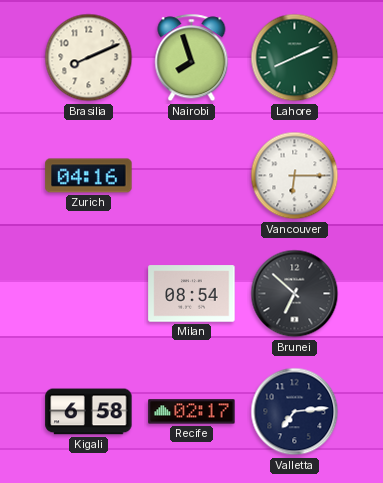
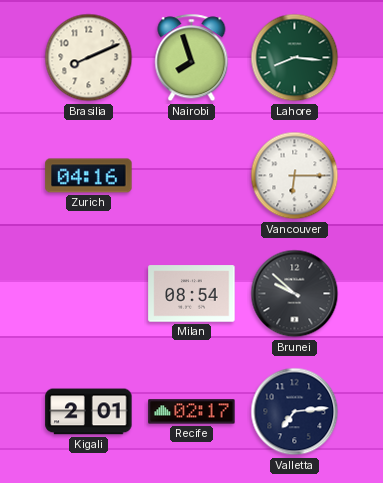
Lahore: 8:11 -> 8:16
Brunei: 6:52 -> 9:52
Kigali: 6:58 -> 2:01
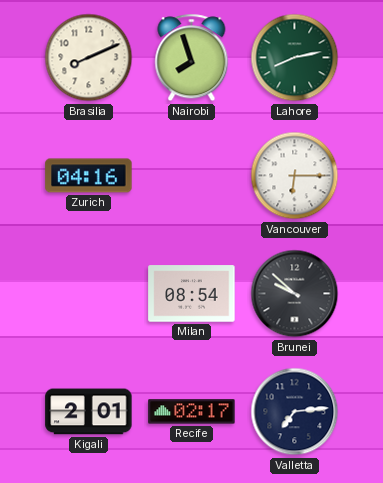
Lahore: 8:16 -> 8:13
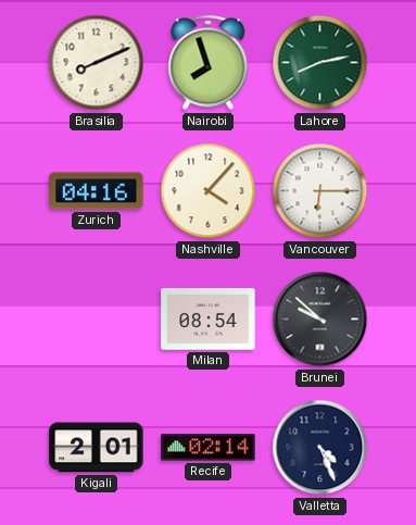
Nashville: none -> 4:07
Recife: 02:17 -> 02:14
Valletta: 7:14 -> 4:26
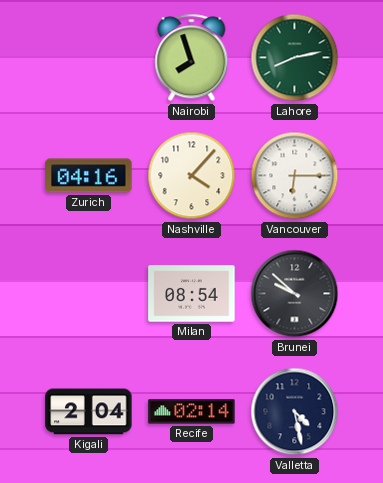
Brasilia: 8:11 -> none
Kigali: 2:01 -> 2:04
Valletta: 4:26 -> 4:28
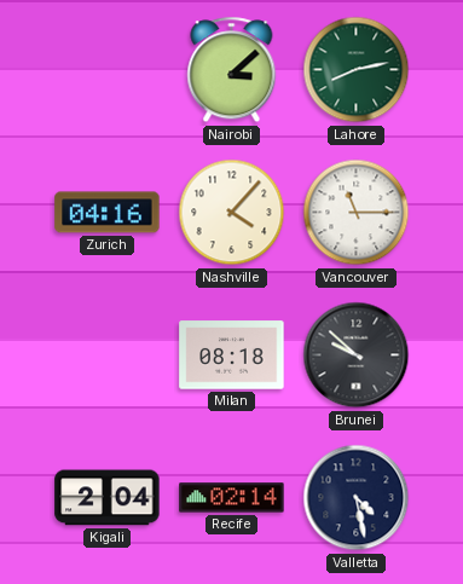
Nairobi: 7:57 -> 3:08
Vancouver: 6:15 -> 11:15
Milan: 08:54 -> 08:18
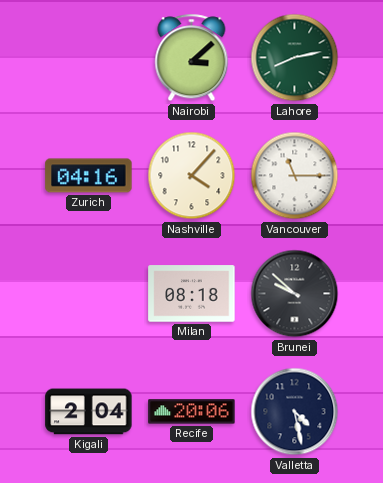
Recife: 02:14 -> 20:06
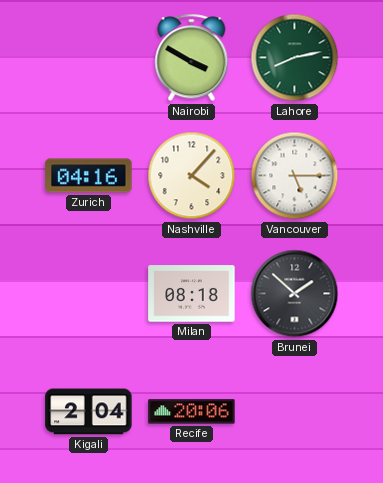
Nairobi: 3:08 -> 3:50
Vancouver: 11:15 -> 5:15
Brunei: 9:52 -> 1:52
Valletta: 4:28 -> none
